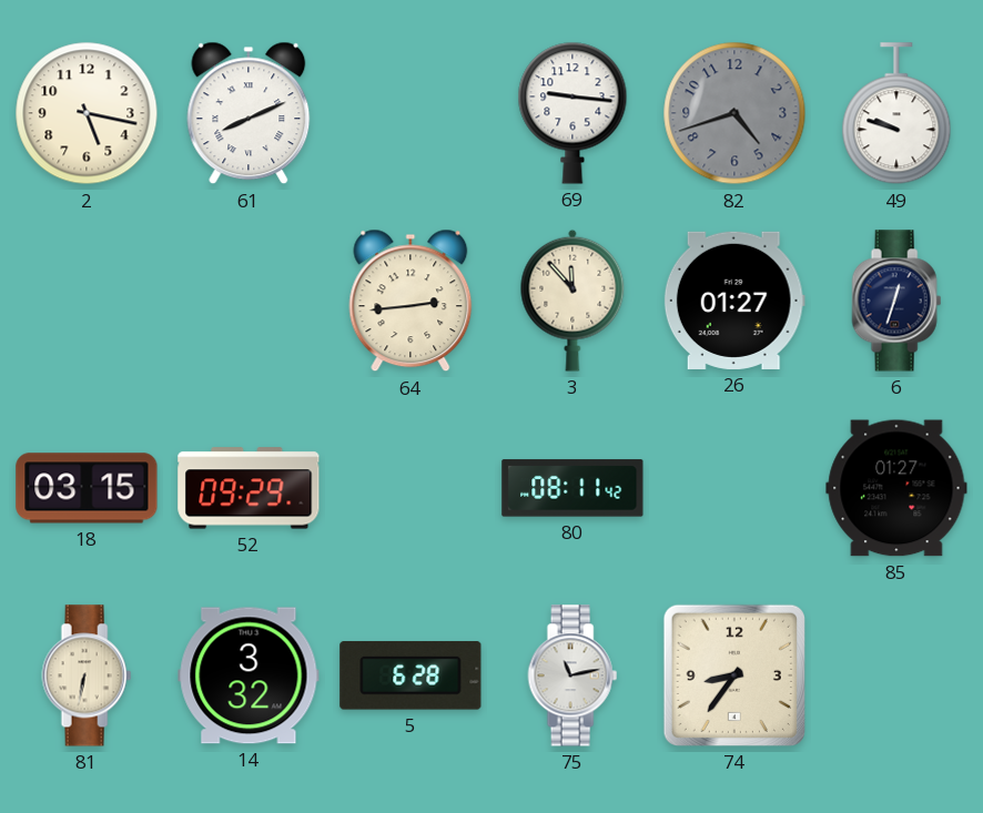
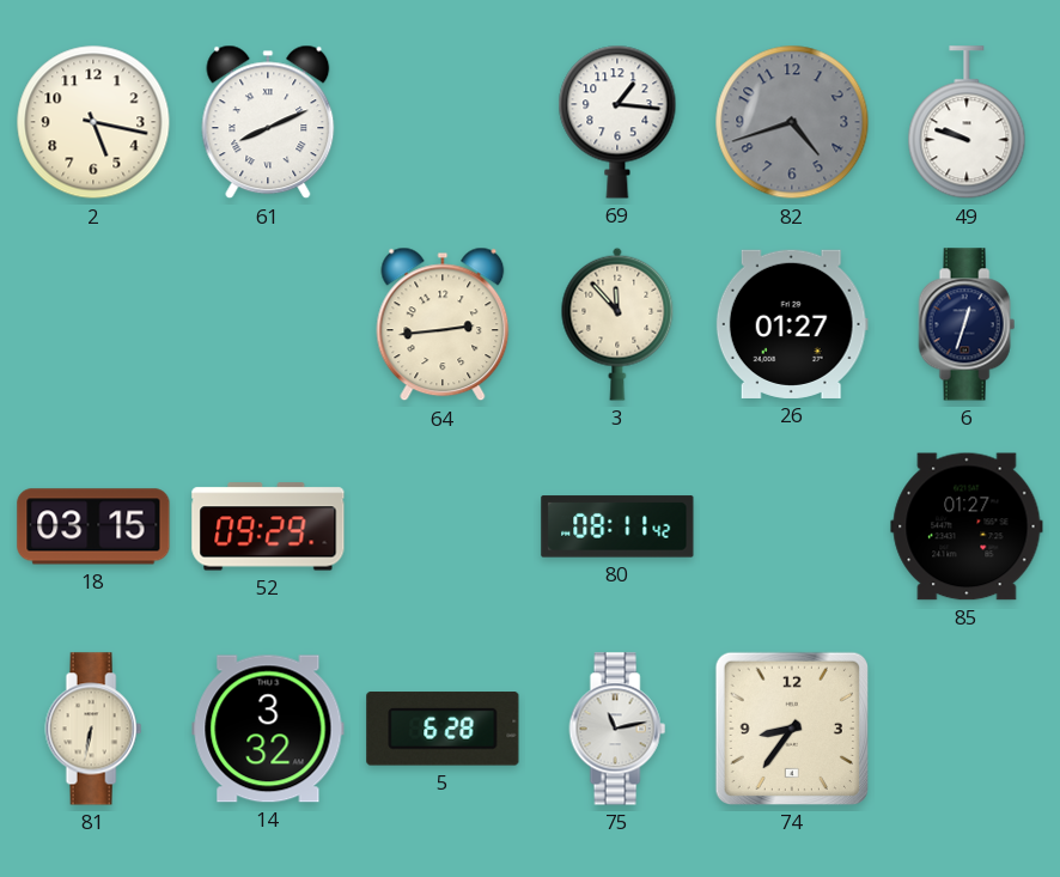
69: 9:16 -> 1:16
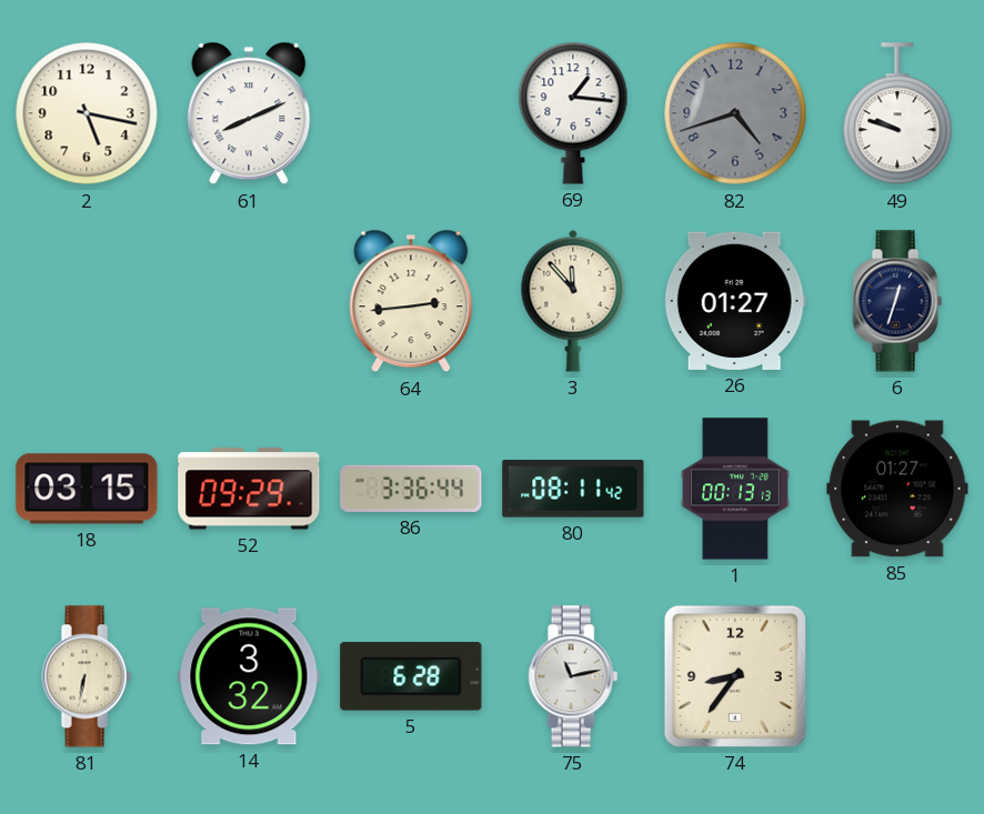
86: none -> 3:36
1: none -> 00:13
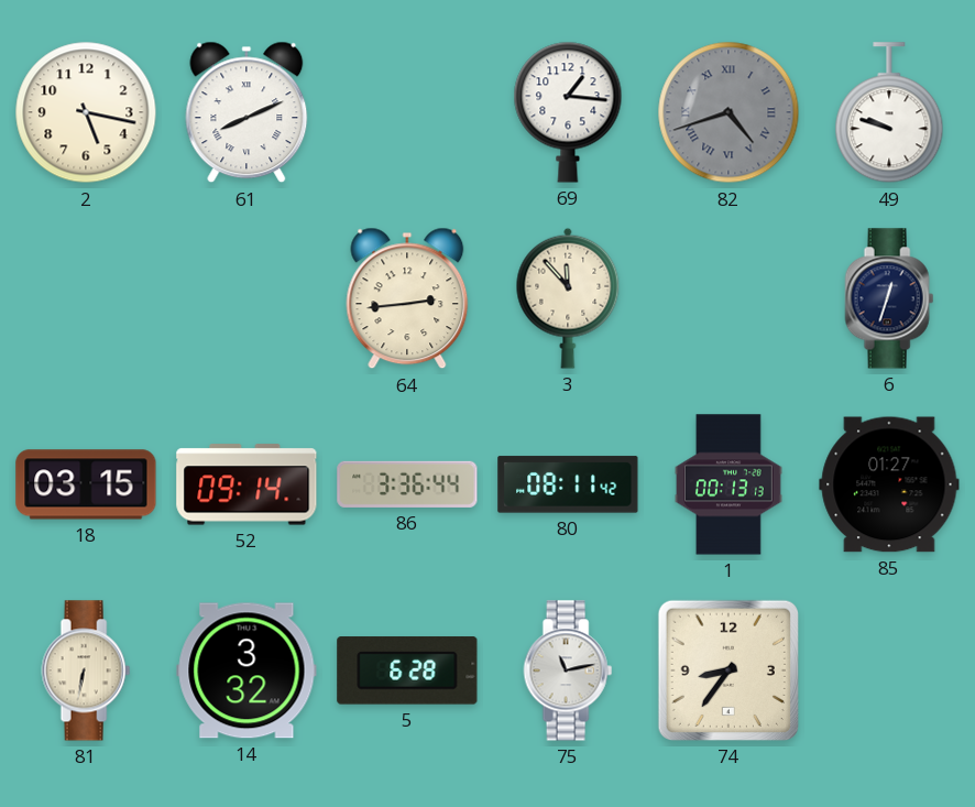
82 numerals: Arabic -> Roman
26: 01:27 -> none
52: 09:29 -> 09:14
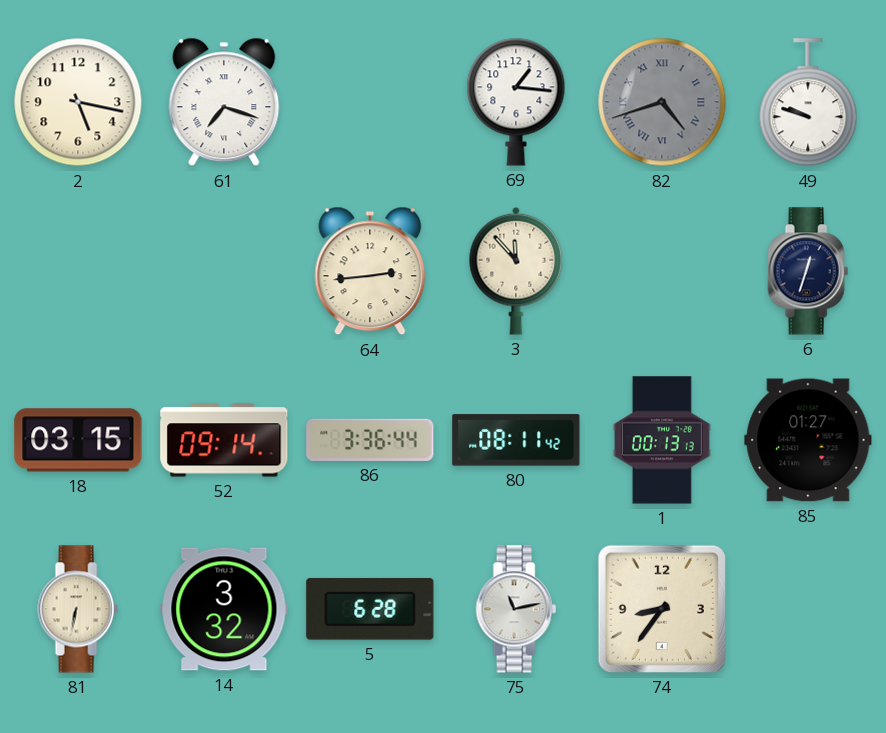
61: 8:11 -> 7:18
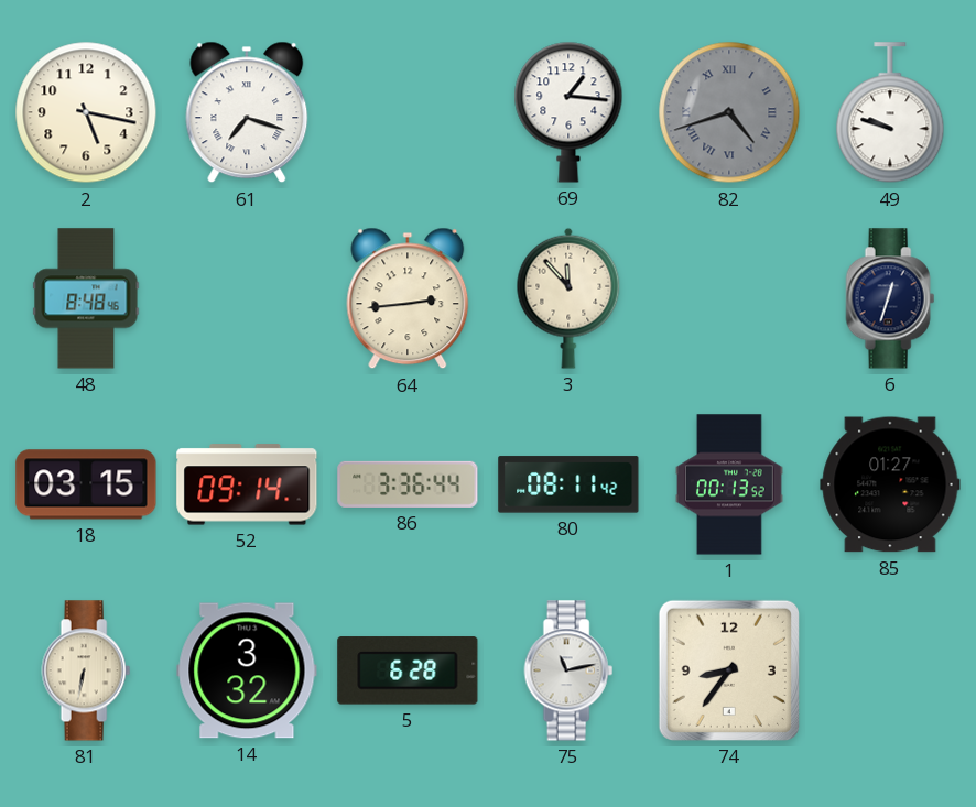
48: none -> 8:48
1: 00:13:13 -> 00:13:52
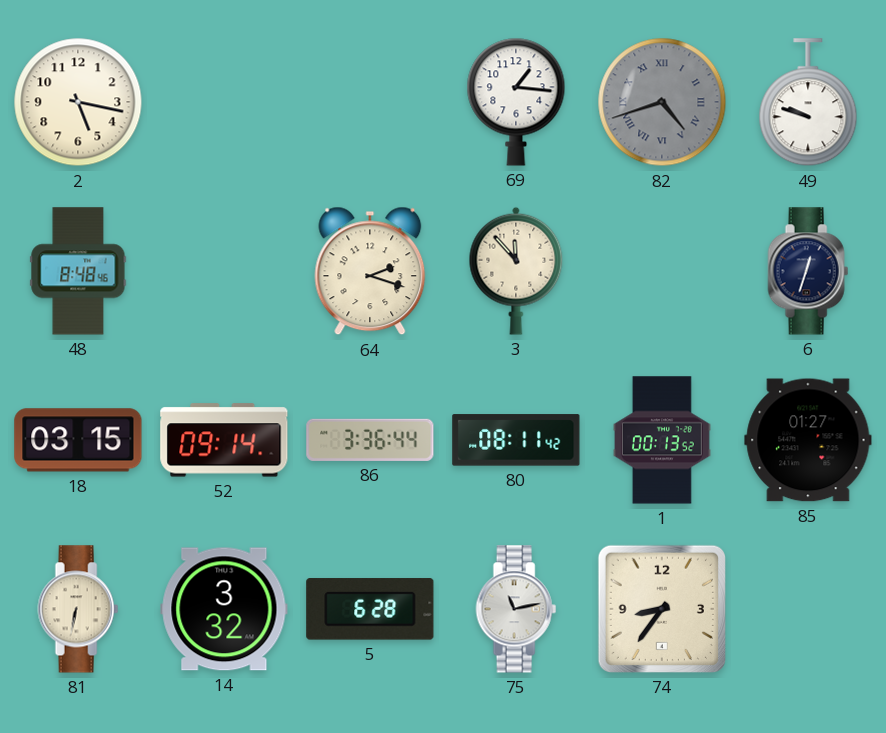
61: 7:18 -> none
64: 2:44 -> 2:18
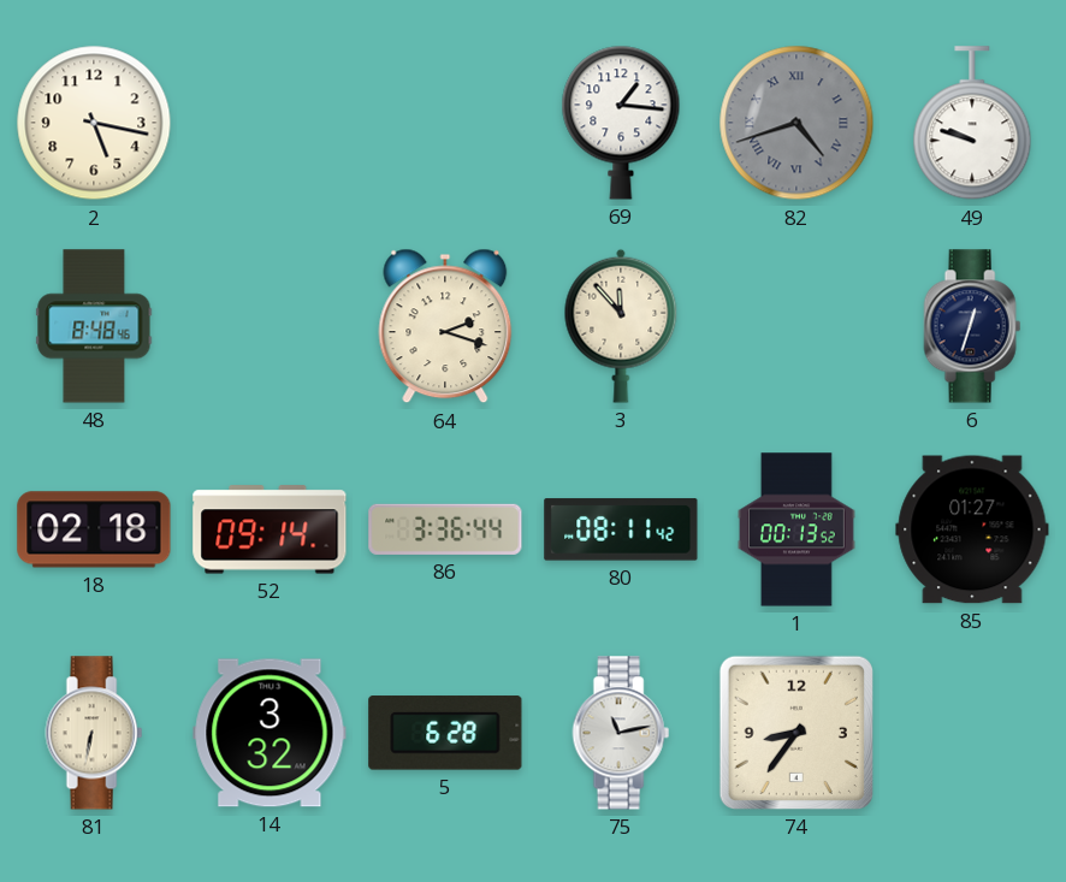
18: 03:15 -> 02:18
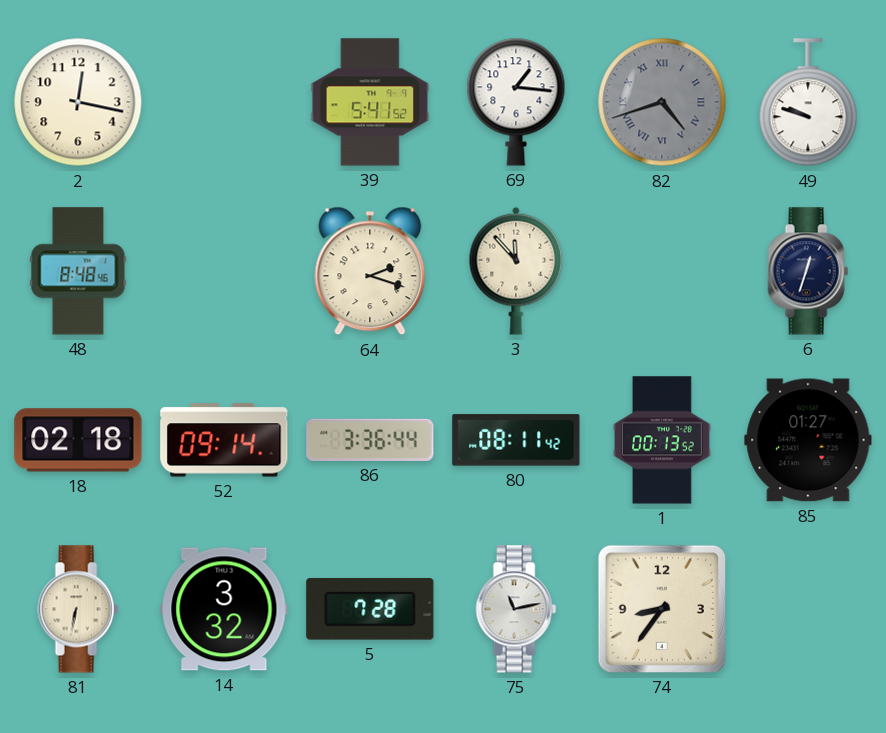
2: 5:17 -> 12:17
39: none -> 5:41
5: 6:28 -> 7:28
